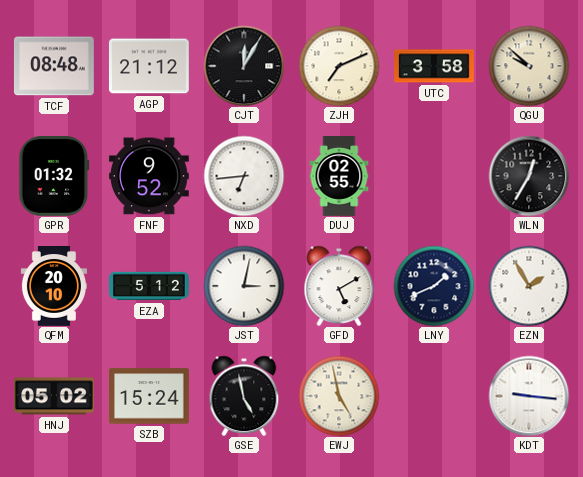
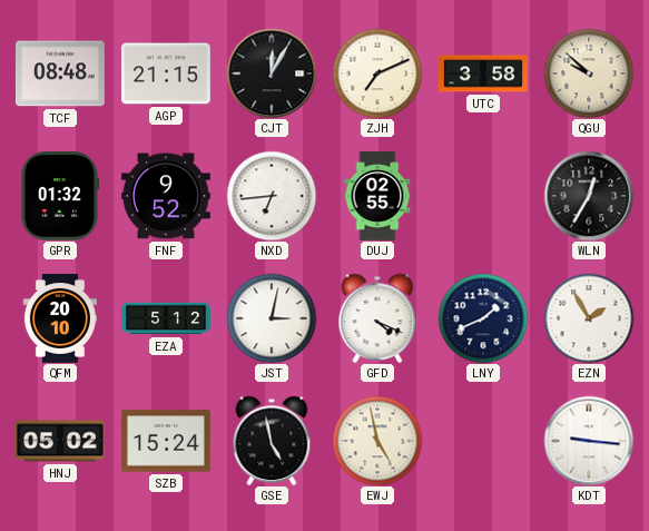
AGP: 21:12 -> 21:15
GFD: 5:10 -> 4:19
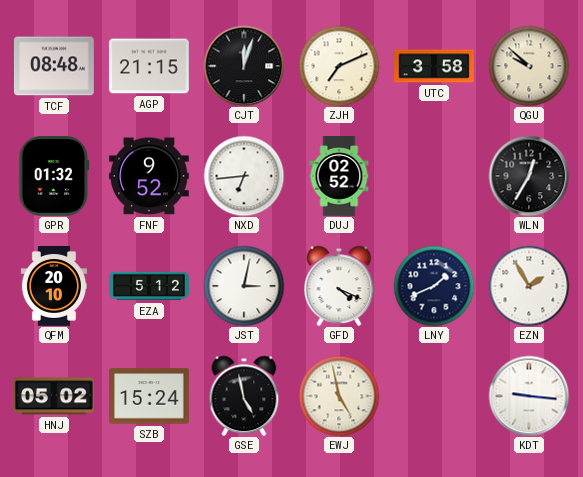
CJT: 12:05 -> 12:03
DUJ: 02:55 -> 02:52
